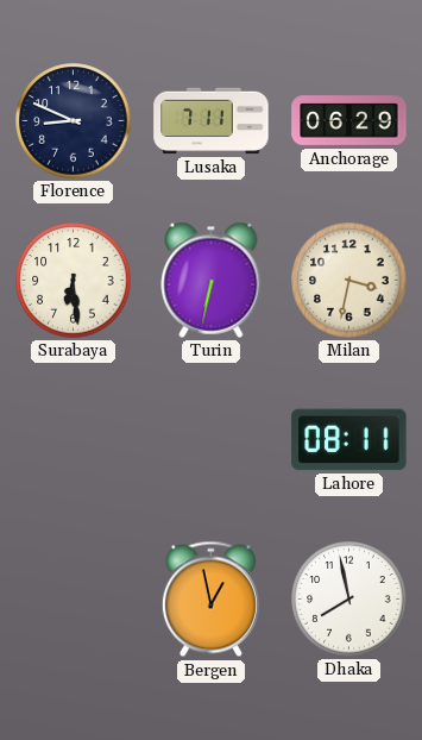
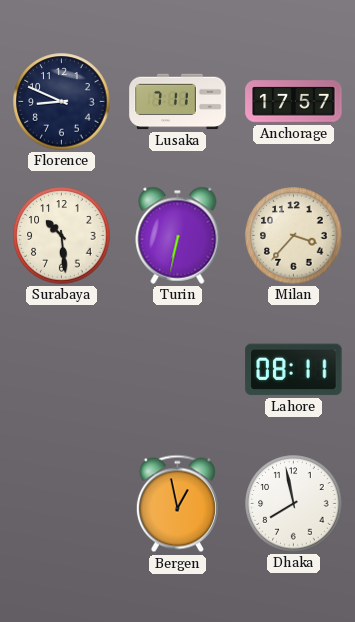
Anchorage: 06:29 -> 17:57
Surabaya: 6:29 -> 10:29
Milan: 3:32 -> 3:37
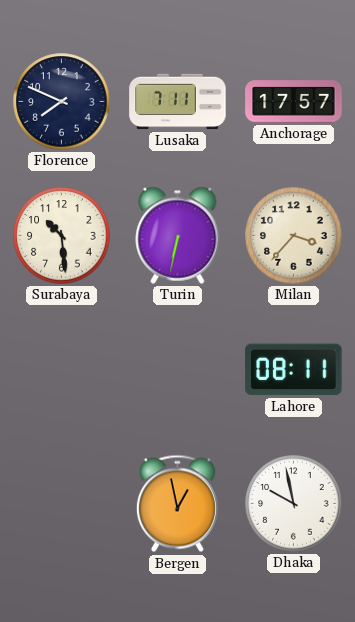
Florence: 8:49 -> 7:49
Dhaka: 7:58 -> 9:58
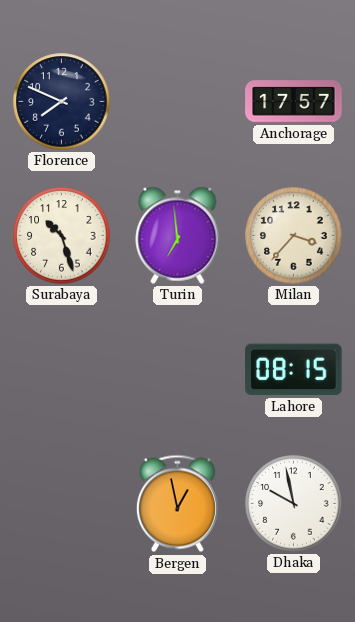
Lusaka: 7:11 -> none
Surabaya: 10:29 -> 10:27
Turin: 6:32 -> 6:59
Lahore: 08:11 -> 08:15
